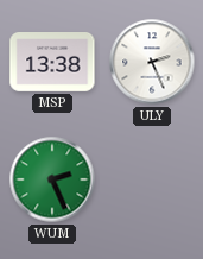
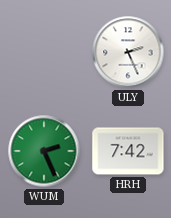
MSP: 13:38 -> none
HRH: none -> 7:42
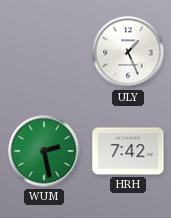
ULY: 2:26 -> 1:26
WUM: 2:26 -> 2:28
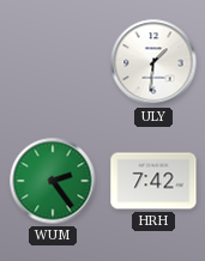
ULY: 1:26 -> 1:31
WUM: 2:28 -> 2:24
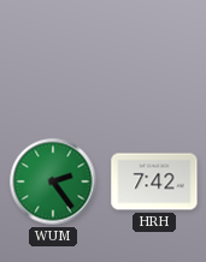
ULY: 1:31 -> none
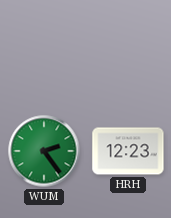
HRH: 7:42 -> 12:23
